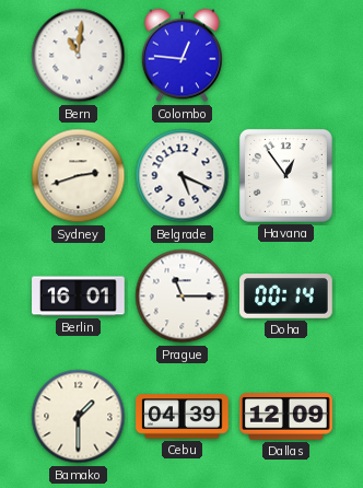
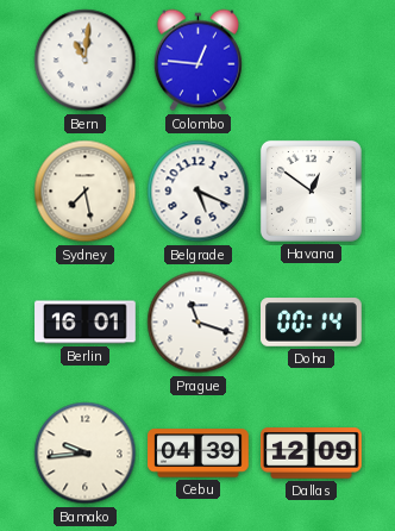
Sydney: 2:42 -> 7:28
Havana: 12:54 -> 12:51
Prague: 11:15 -> 11:18
Bamako: 1:30 -> 9:44
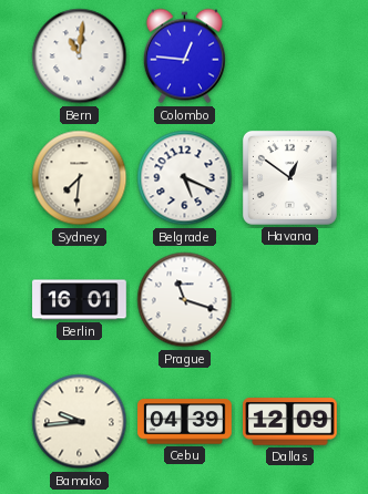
Sydney: 7:28 -> 7:31
Doha: 00:14 -> none
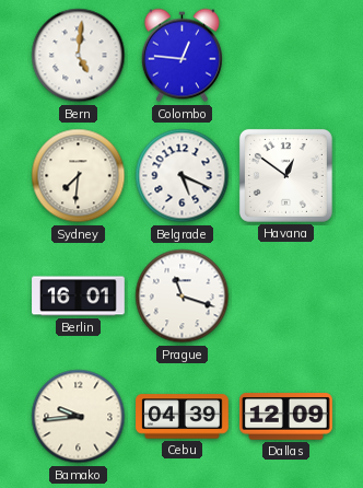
Bern: 11:01 -> 5:01
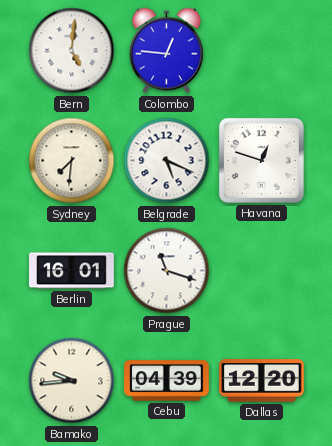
Havana: 12:51 -> 12:48
Dallas: 12:09 -> 12:20
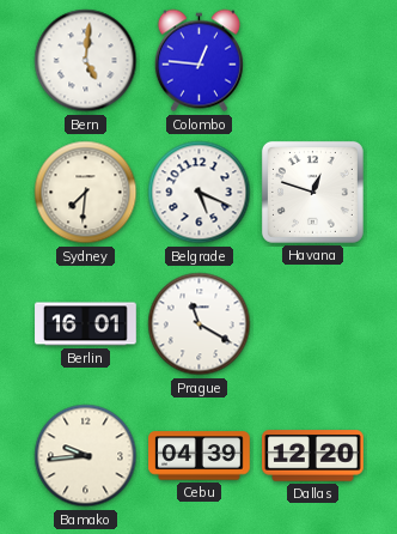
Prague: 11:18 -> 11:20
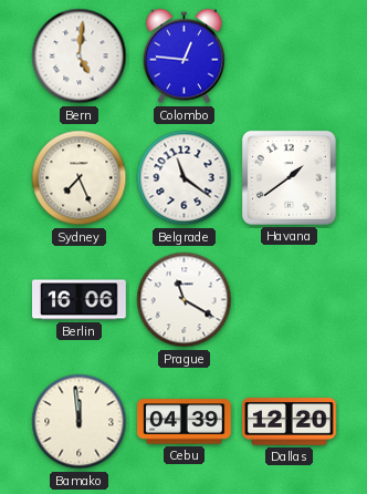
Sydney: 7:31 -> 7:26
Belgrade: 5:19 -> 11:21
Havana: 12:48 -> 1:39
Berlin: 16:01 -> 16:06
Bamako: 9:44 -> 11:59
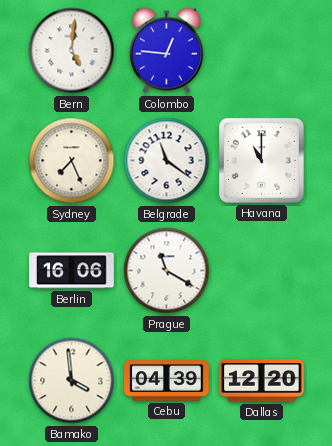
Havana: 1:39 -> 11:00
Bamako: 11:59 -> 3:59
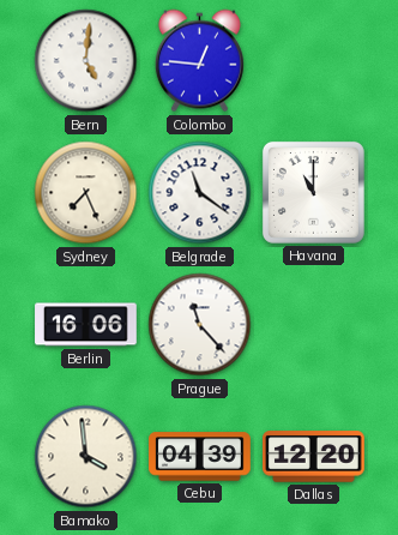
Prague: 11:20 -> 11:23
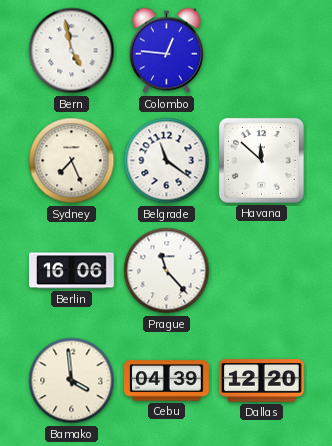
Bern: 5:01 -> 4:58
Havana: 11:00 -> 11:52
